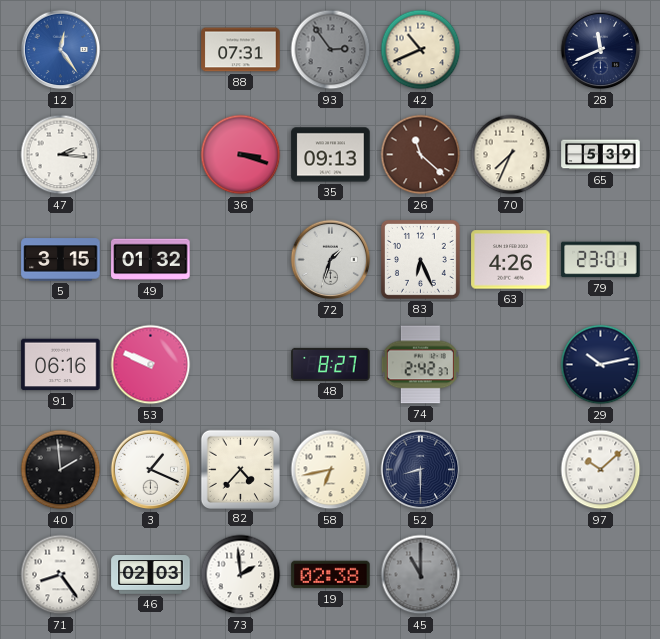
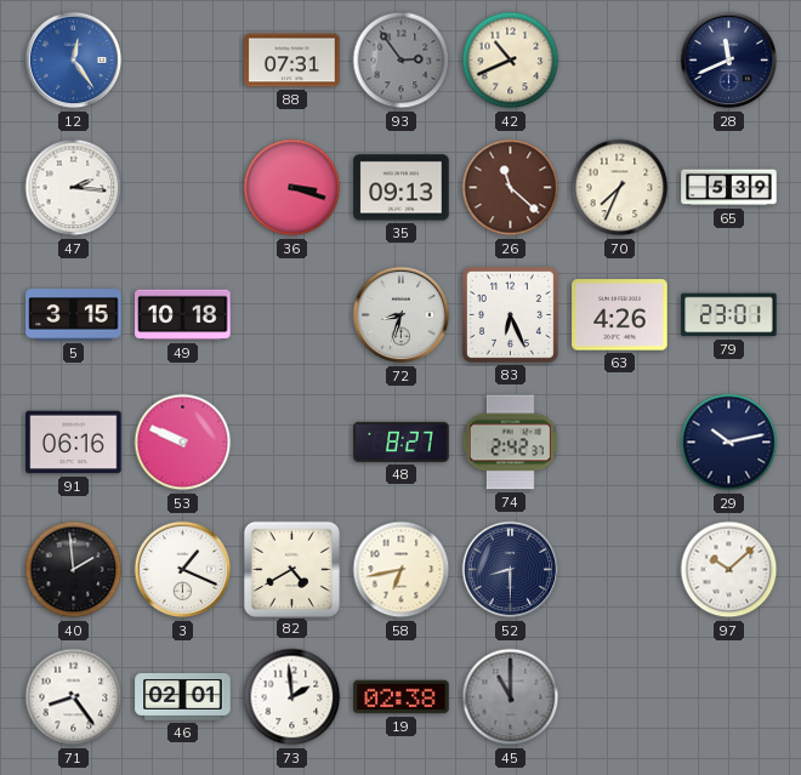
49: 01:32 -> 10:18
72: 1:33 -> 8:33
82: 4:37 -> 4:40
46: 02:03 -> 02:01
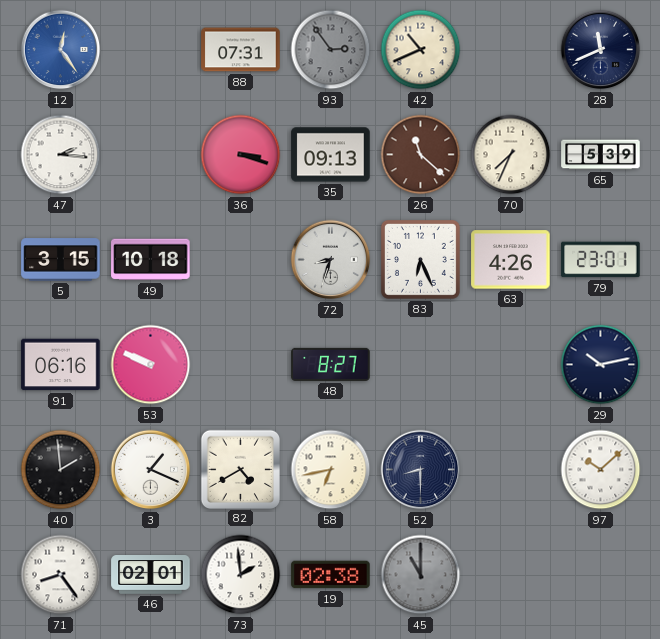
74: 2:42 -> none
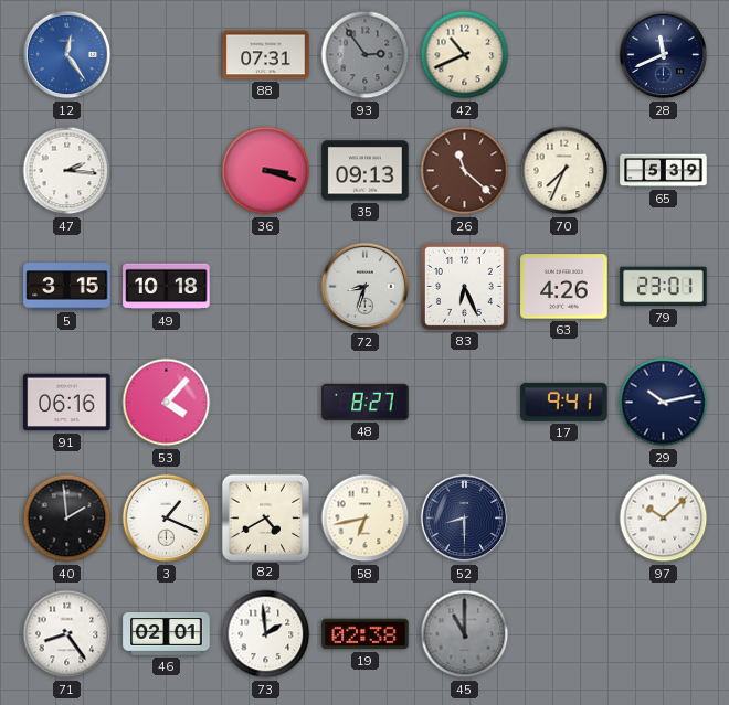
53: 9:49 -> 4:07
17: none -> 9:41
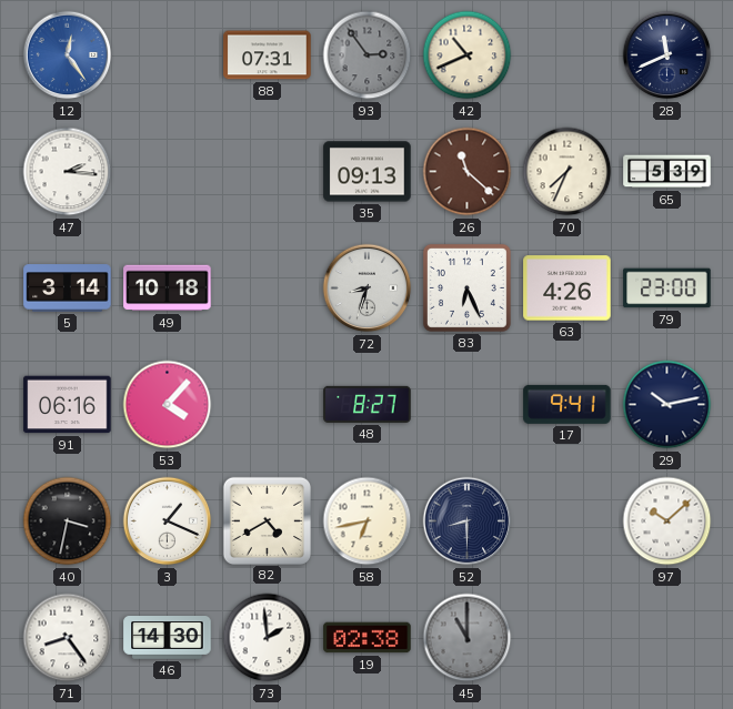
36: 3:18 -> none
5: 3:15 -> 3:14
79: 23:01 -> 23:00
40: 1:59 -> 3:32
46: 02:01 -> 14:30
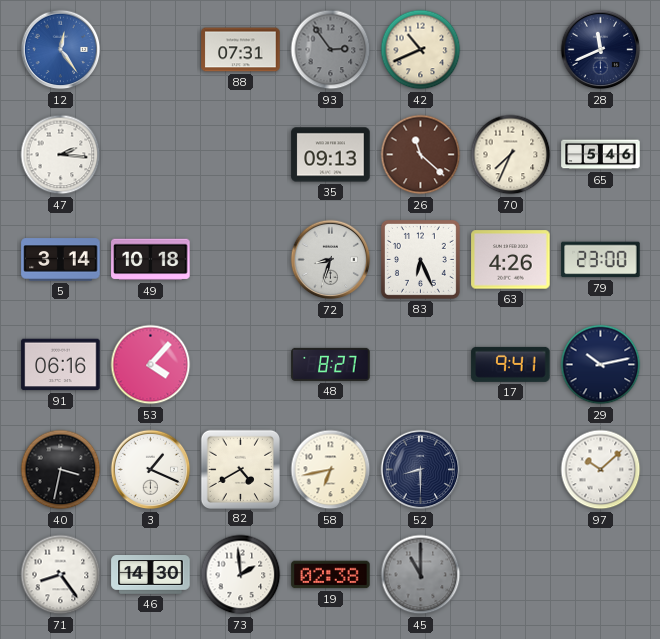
65: 5:39 -> 5:46
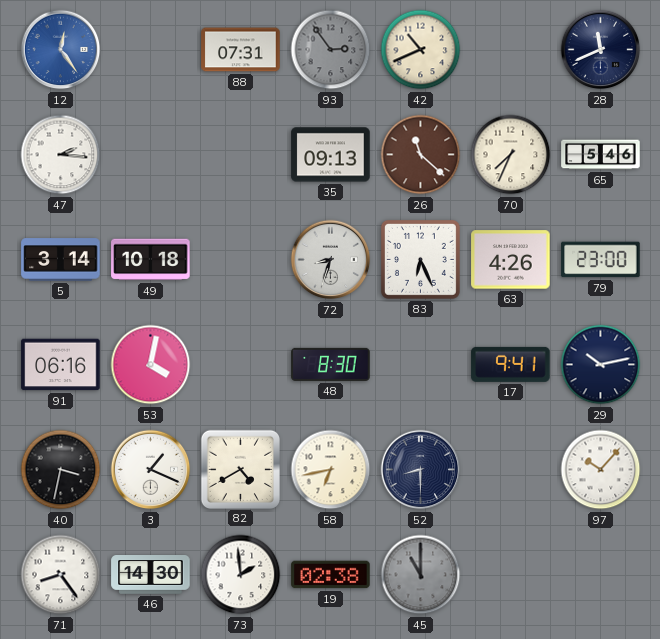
53: 4:07 -> 4:02
48: 8:27 -> 8:30
97: 10:08 -> 10:07
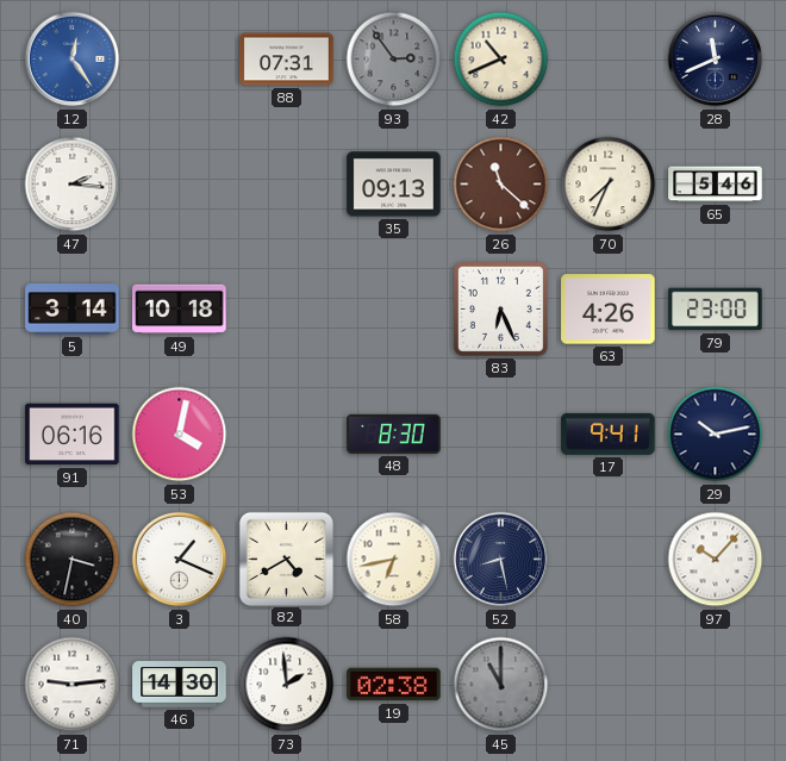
72: 8:33 -> none
52: 8:30 -> 8:28
71: 8:24 -> 9:14
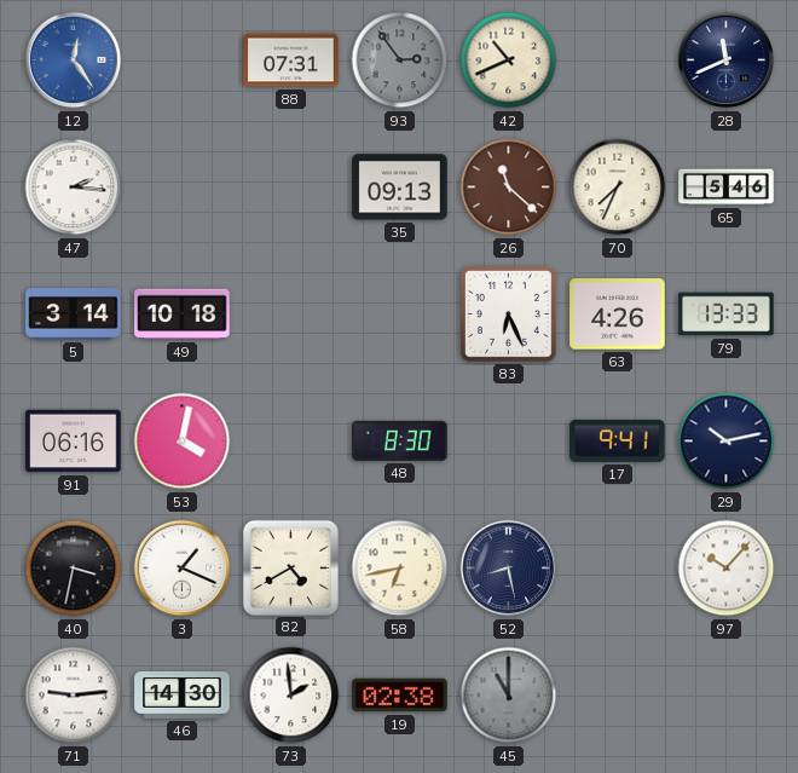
79: 23:00 -> 13:33
